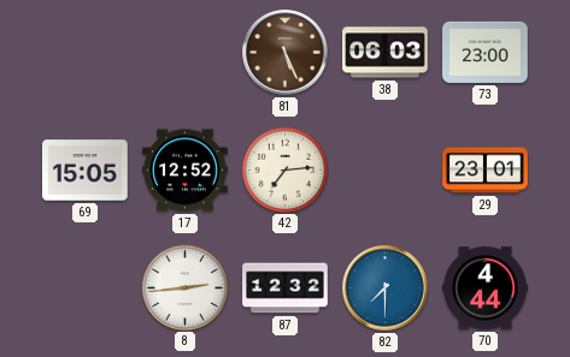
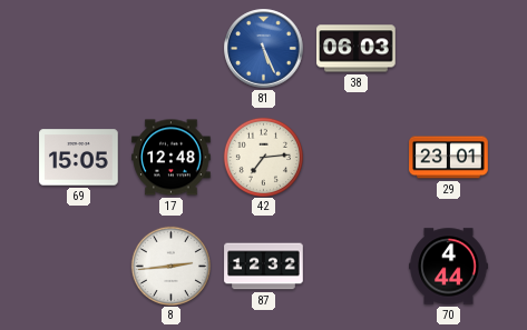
81 dial: brown -> blue
73: 23:00 -> none
17: 12:52 -> 12:48
82: 7:30 -> none
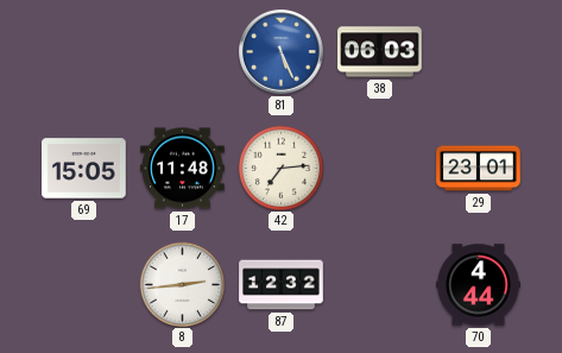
17: 12:48 -> 11:48
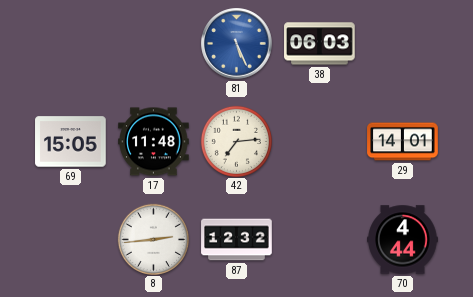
29: 23:01 -> 14:01
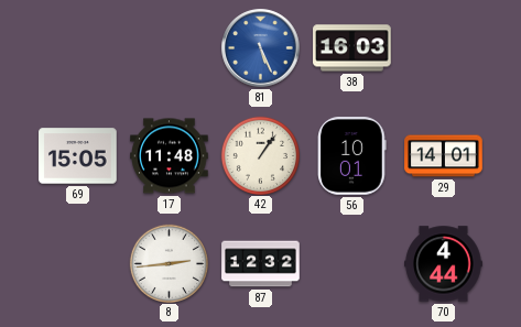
38: 06:03 -> 16:03
42: 7:14 -> 1:06
56: none -> 10:01
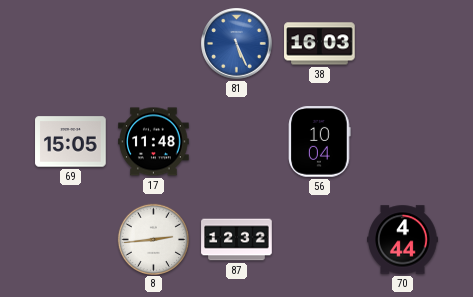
42: 1:06 -> none
56: 10:01 -> 10:04
29: 14:01 -> none
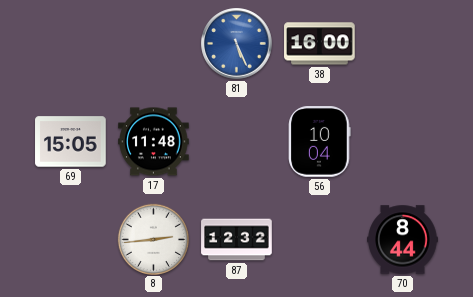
38: 16:03 -> 16:00
70: 4:44 -> 8:44
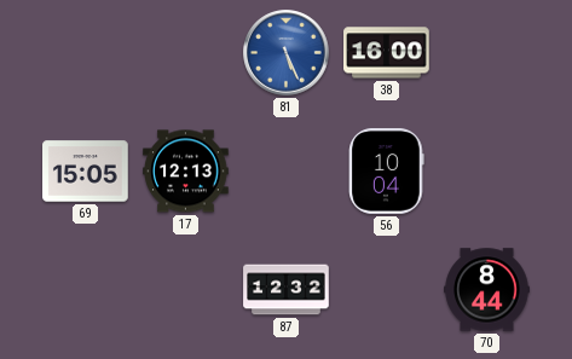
17: 11:48 -> 12:13
8: 2:44 -> none
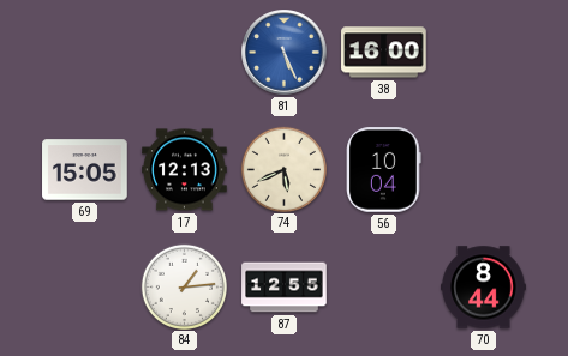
74: none -> 5:41
84: none -> 1:14
87: 12:32 -> 12:55
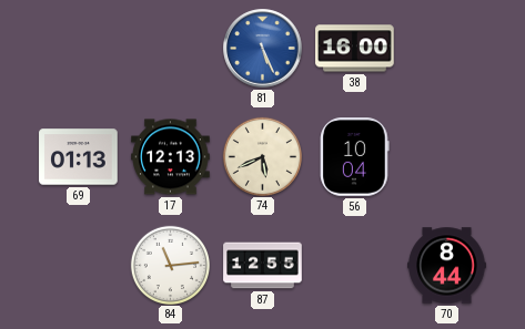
69: 15:05 -> 01:13
84: 1:14 -> 11:14
